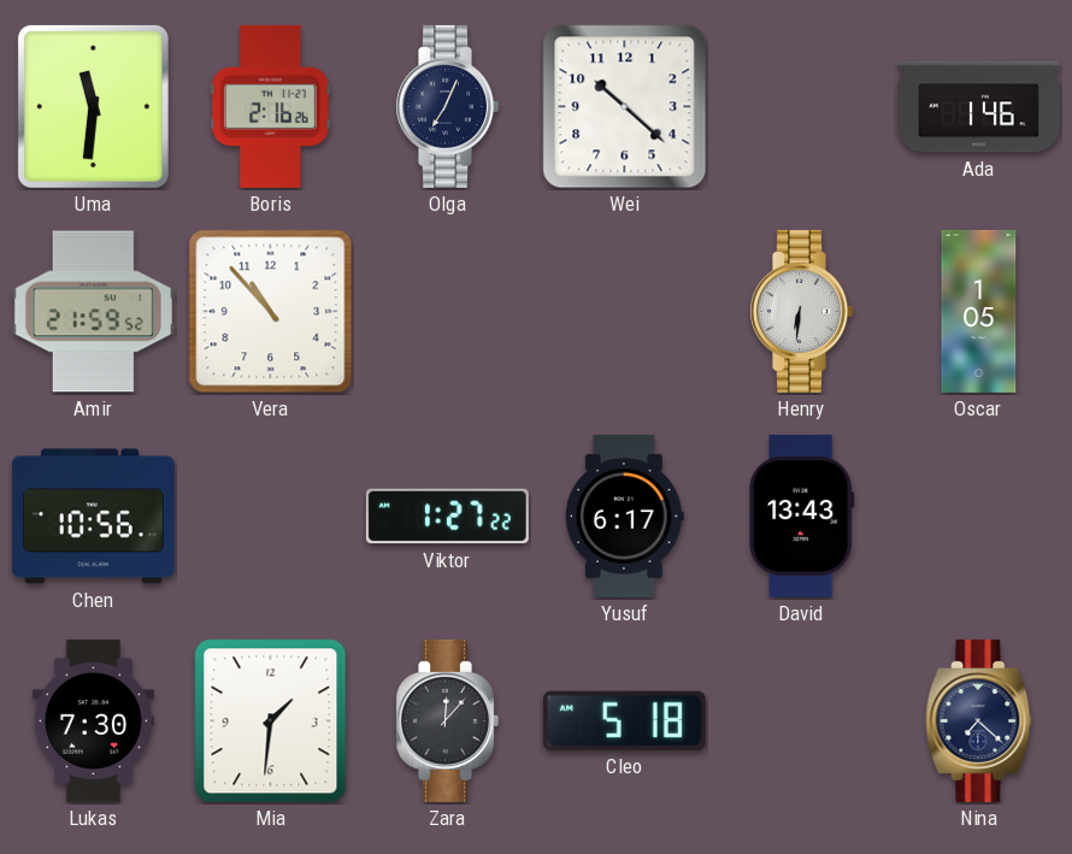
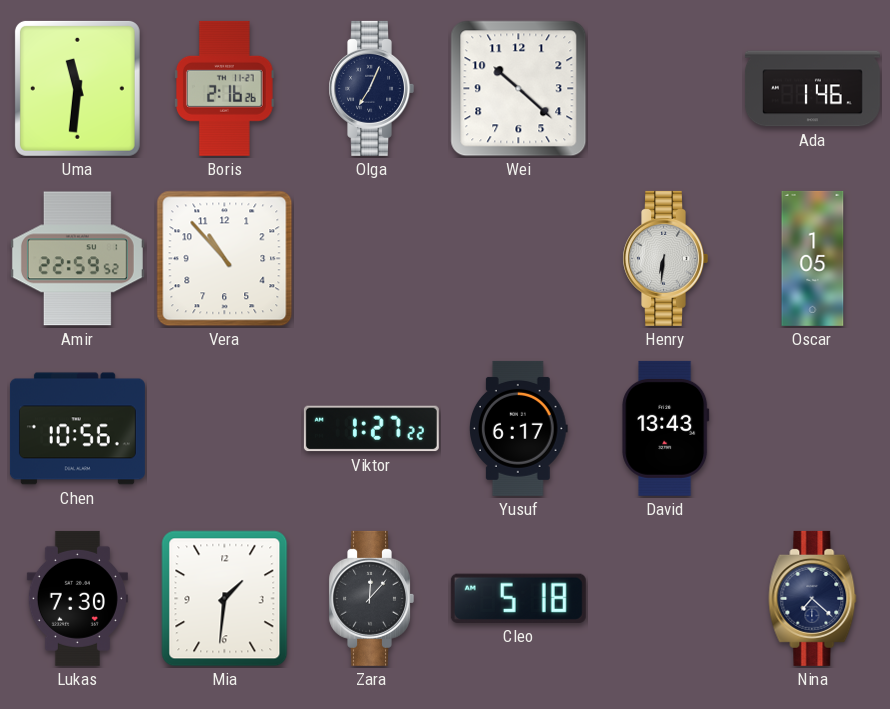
Amir: 21:59 -> 22:59
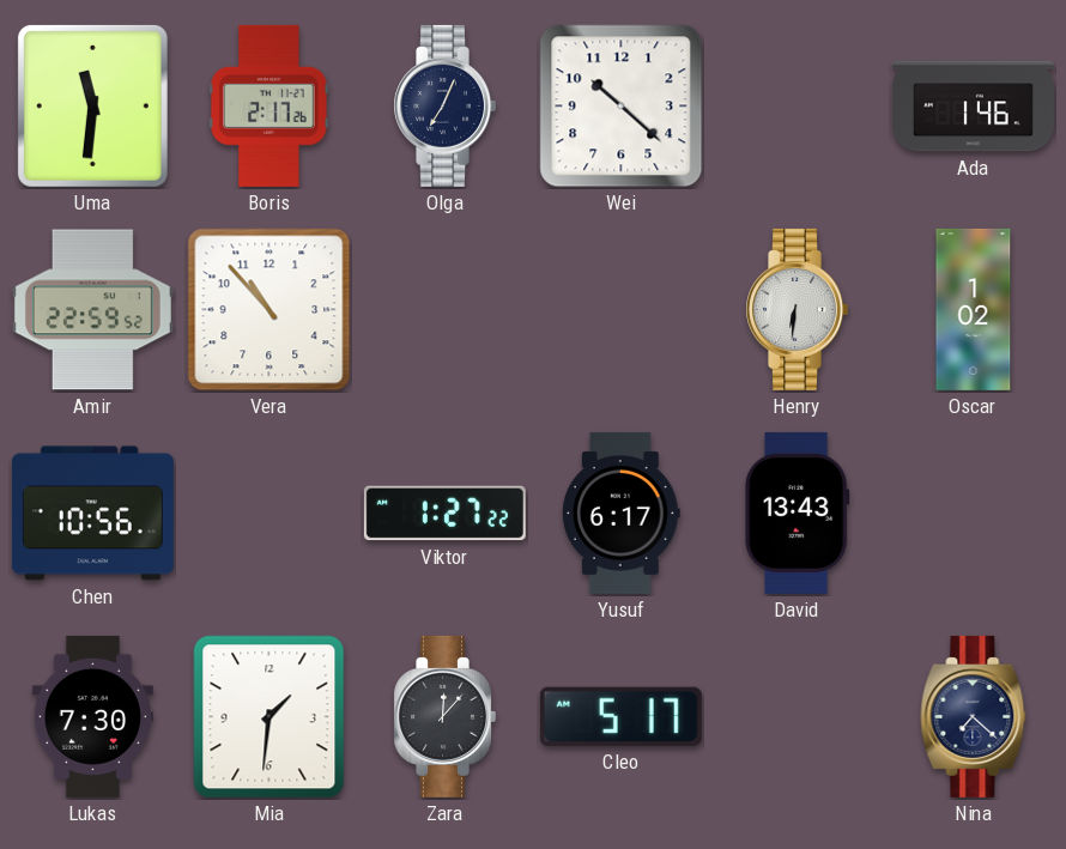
Boris: 2:16 -> 2:17
Oscar: 1:05 -> 1:02
Cleo: 5:18 -> 5:17
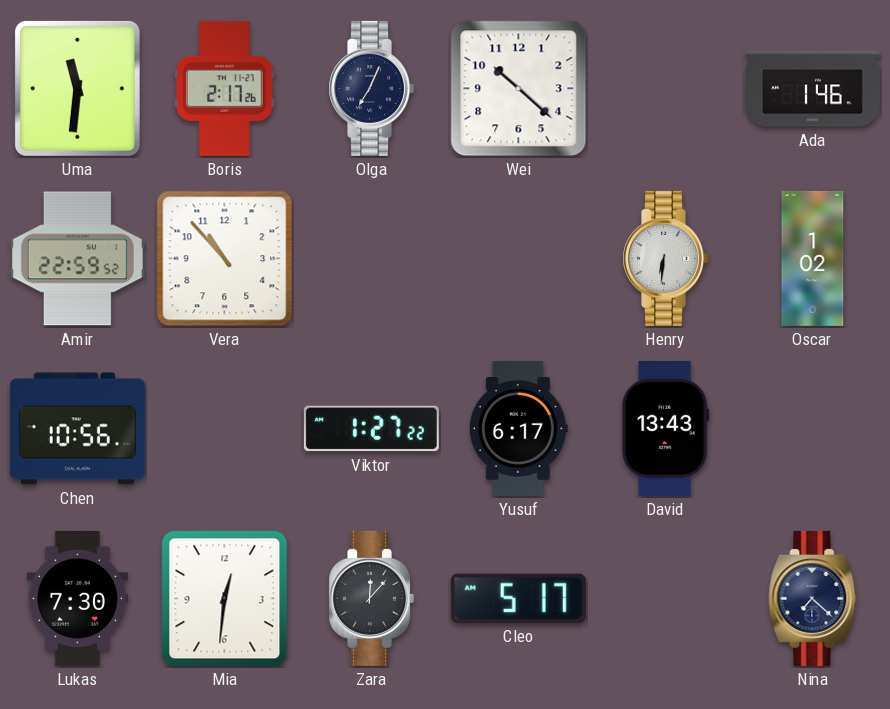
Mia: 1:31 -> 12:31
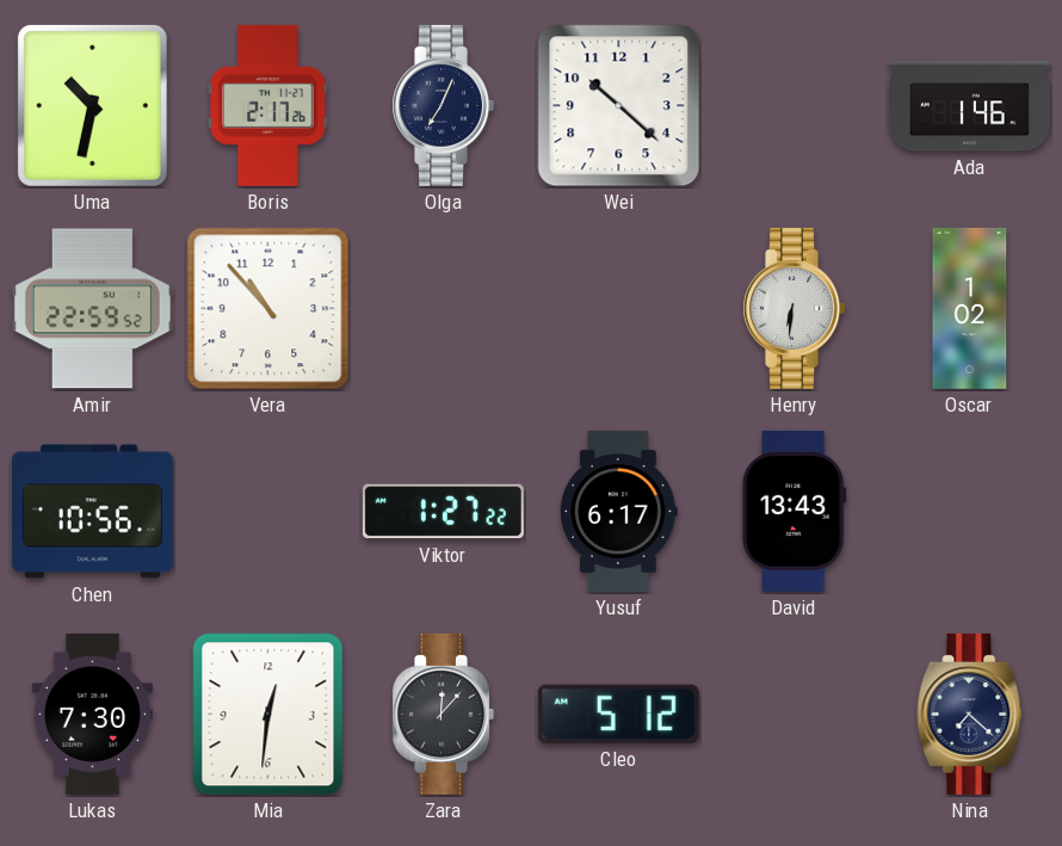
Uma: 11:31 -> 10:32
Cleo: 5:17 -> 5:12
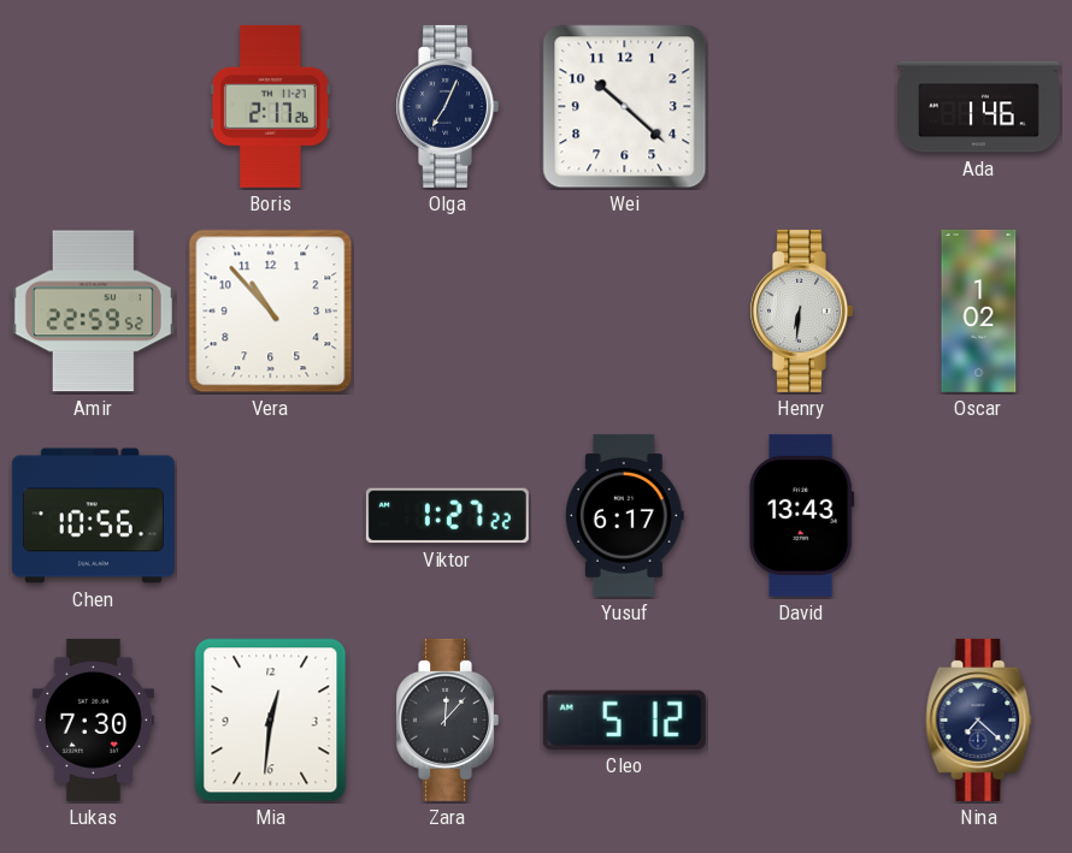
Uma: 10:32 -> none
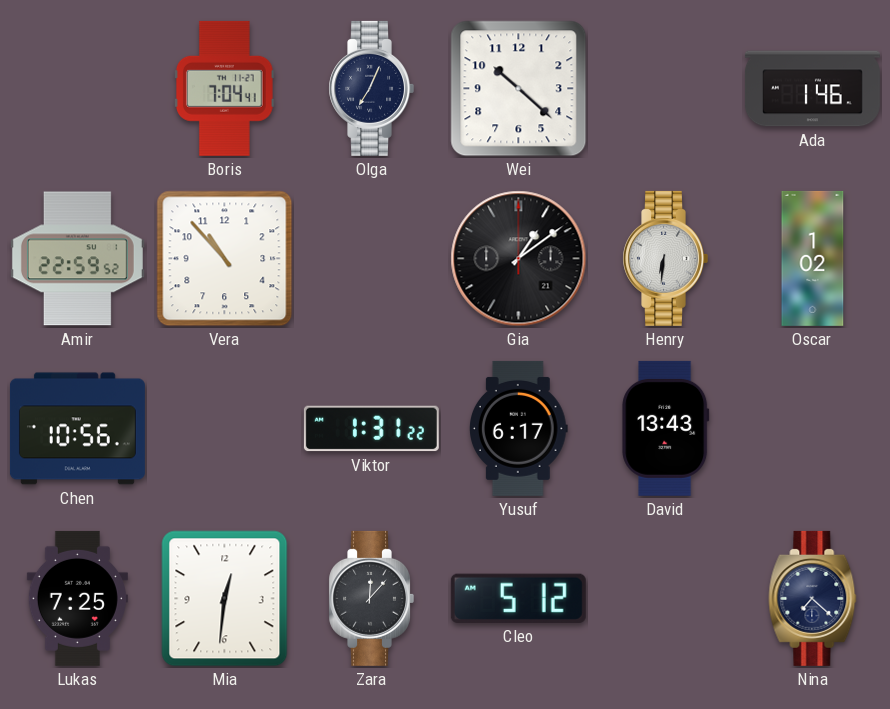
Boris: 2:17 -> 7:04
Gia: none -> 1:09
Viktor: 1:27 -> 1:31
Lukas: 7:30 -> 7:25
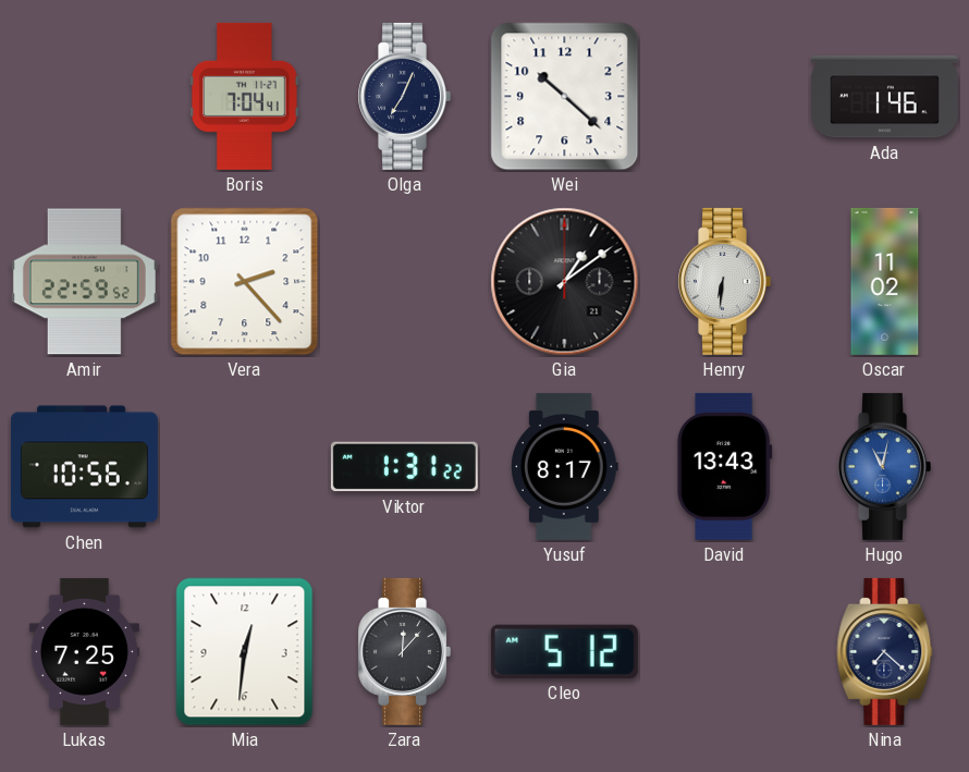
Vera: 10:53 -> 2:23
Oscar: 1:02 -> 11:02
Yusuf: 6:17 -> 8:17
Hugo: none -> 11:02
